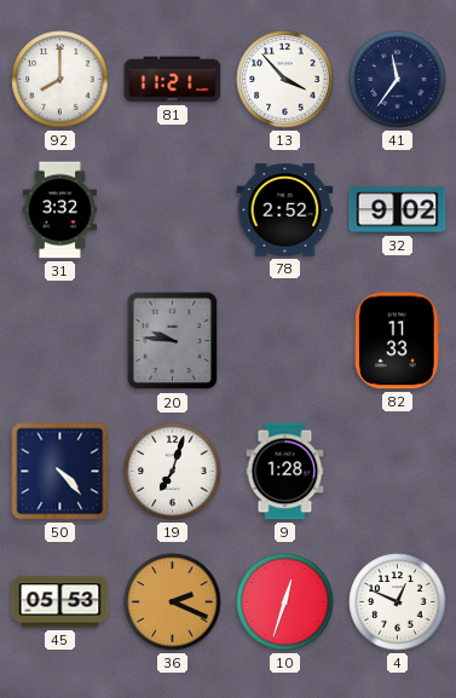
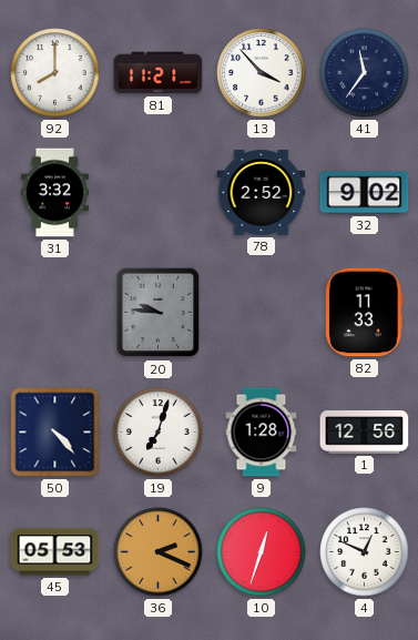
1: none -> 12:56
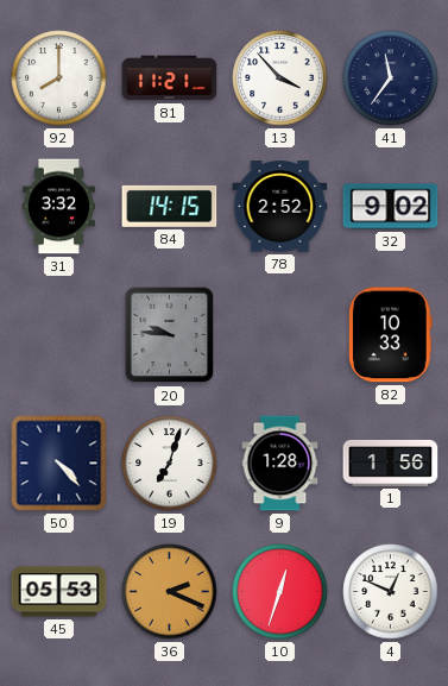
84: none -> 14:15
82: 11:33 -> 10:33
1: 12:56 -> 1:56
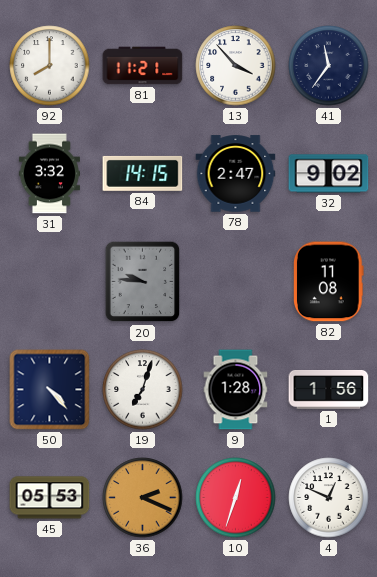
78: 2:52 -> 2:47
82: 10:33 -> 11:08
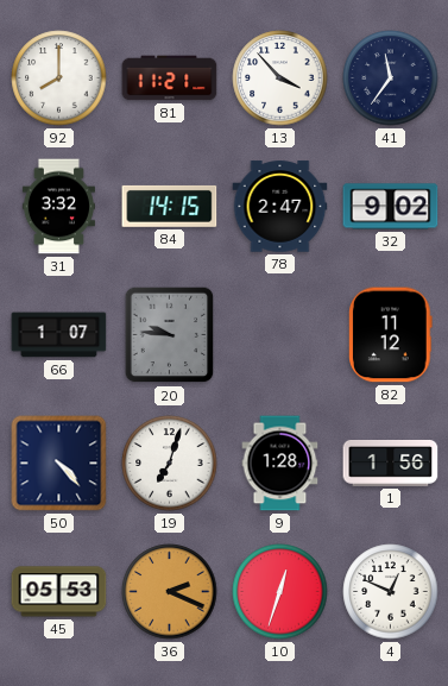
66: none -> 1:07
82: 11:08 -> 11:12
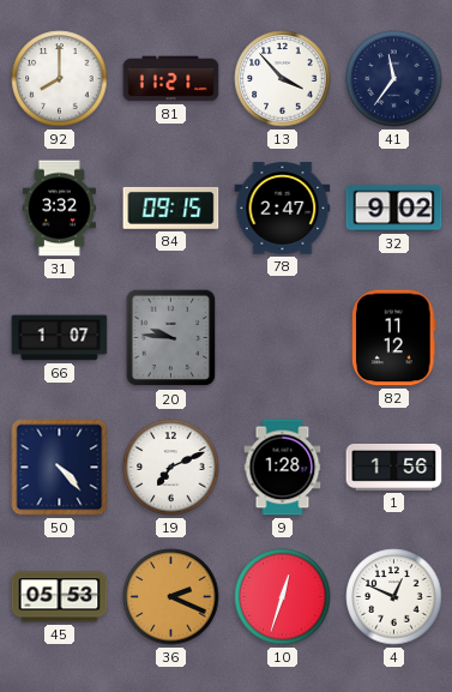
84: 14:15 -> 09:15
19: 7:03 -> 7:11
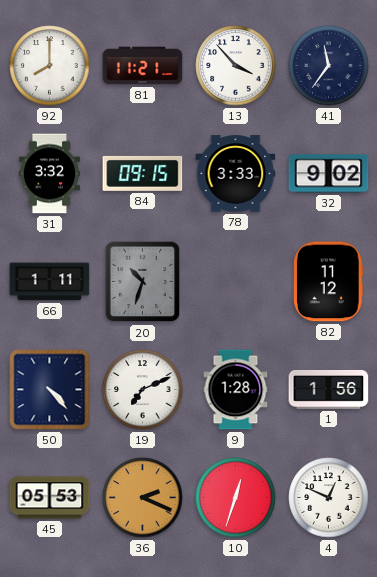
78: 2:47 -> 3:33
66: 1:07 -> 1:11
20: 9:46 -> 10:33
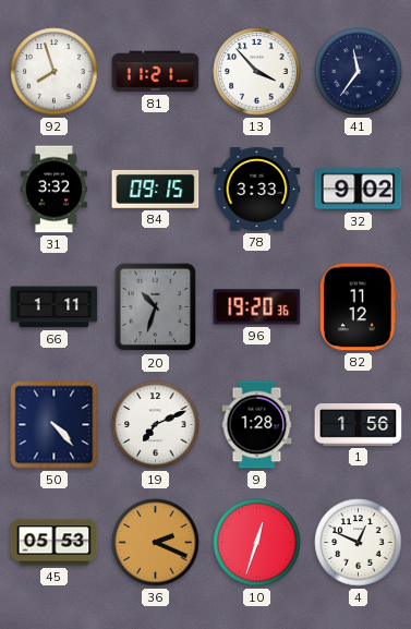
92: 8:00 -> 7:57
96: none -> 19:20
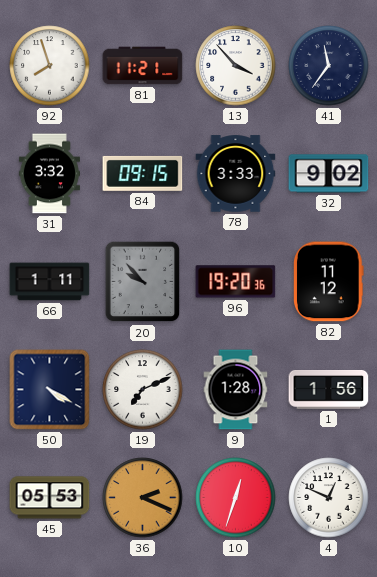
20: 10:33 -> 9:53
50: 4:23 -> 4:20
